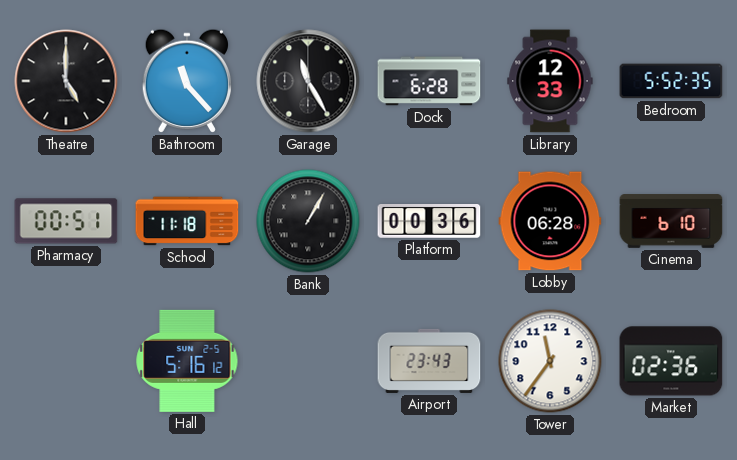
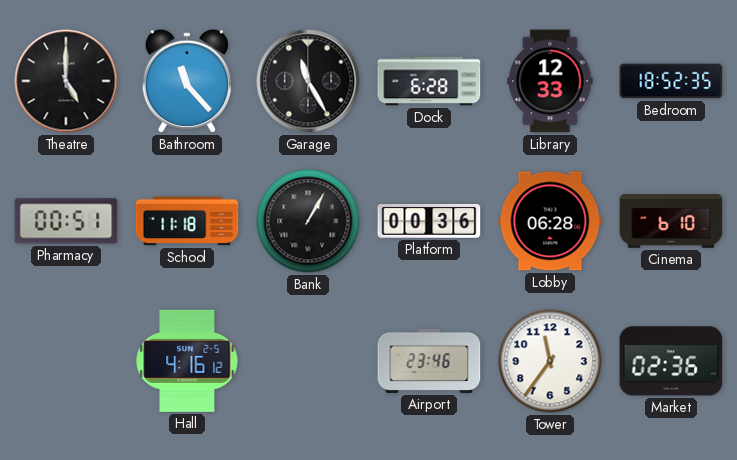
Bedroom: 5:52 -> 18:52
Hall: 5:16 -> 4:16
Airport: 23:43 -> 23:46
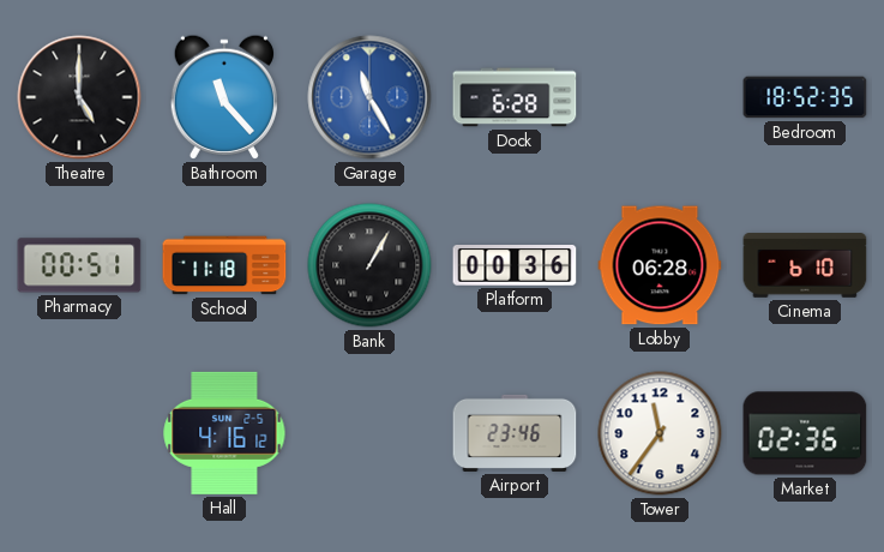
Garage dial: black -> blue
Library: 12:33 -> none
